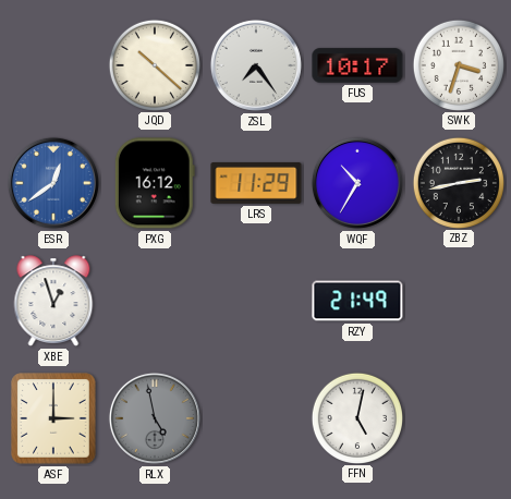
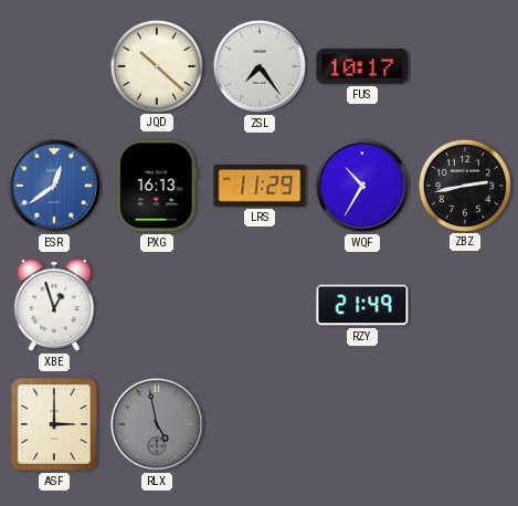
SWK: 3:33 -> none
PXG: 16:12 -> 16:13
FFN: 5:02 -> none
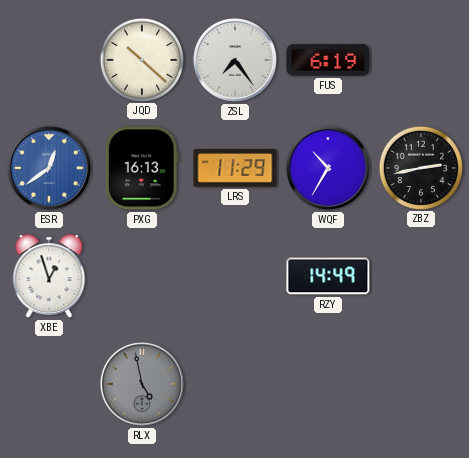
FUS: 10:17 -> 6:19
RZY: 21:49 -> 14:49
ASF: 3:00 -> none
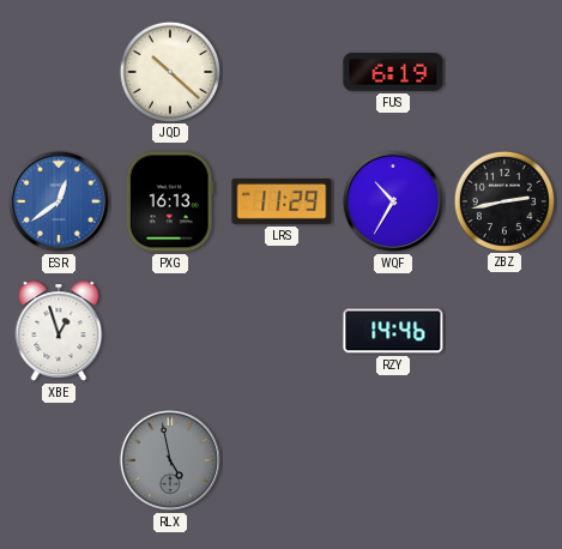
ZSL: 7:24 -> none
RZY: 14:49 -> 14:46
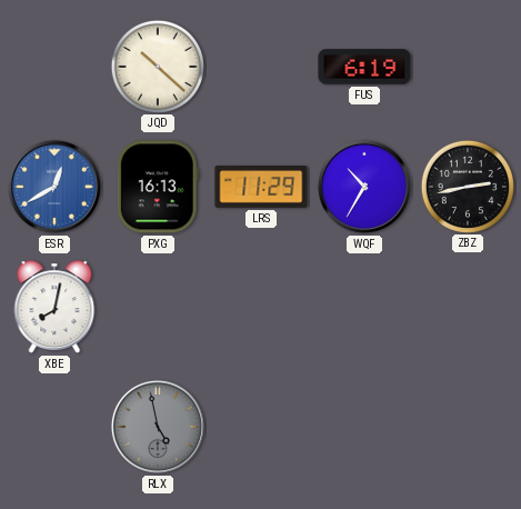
ESR: 12:39 -> 12:40
XBE: 12:57 -> 8:02
RZY: 14:46 -> none
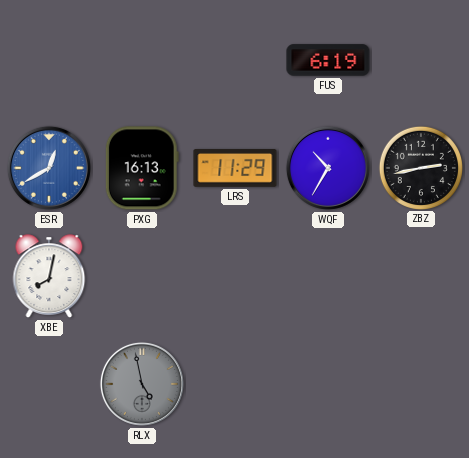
JQD: 10:22 -> none
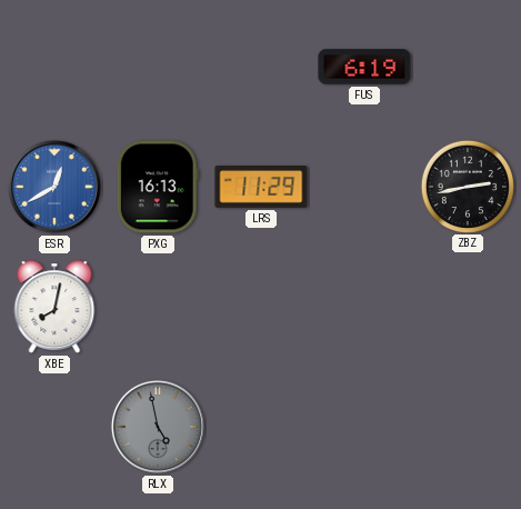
WQF: 10:35 -> none
